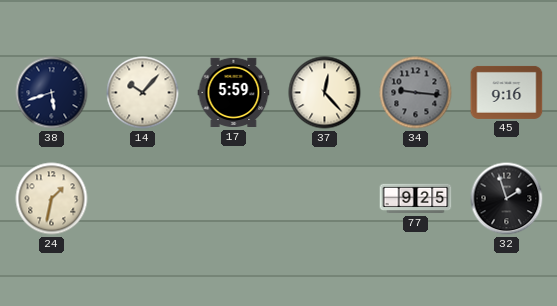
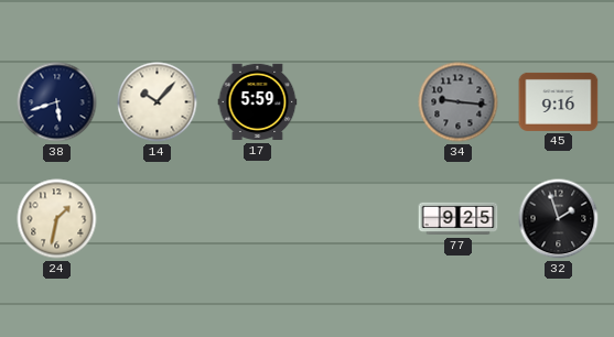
37: 12:23 -> none
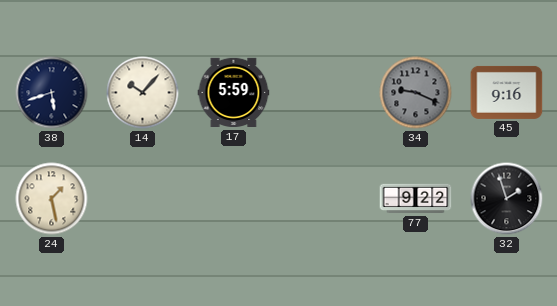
34: 9:16 -> 9:19
24: 1:32 -> 1:28
77: 9:25 -> 9:22
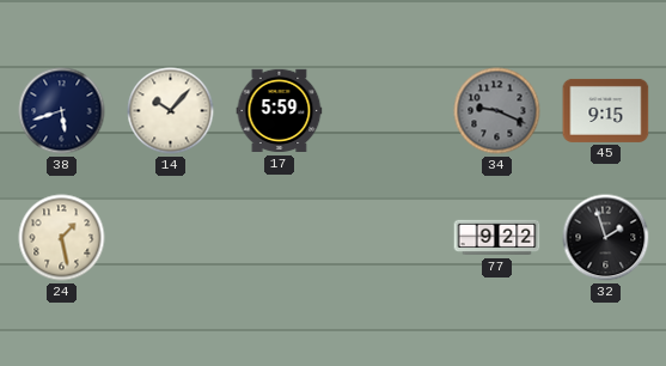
45: 9:16 -> 9:15
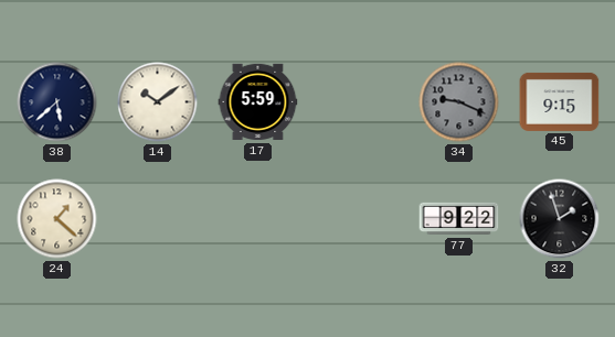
38: 5:42 -> 5:38
14: 10:07 -> 10:09
24: 1:28 -> 1:22
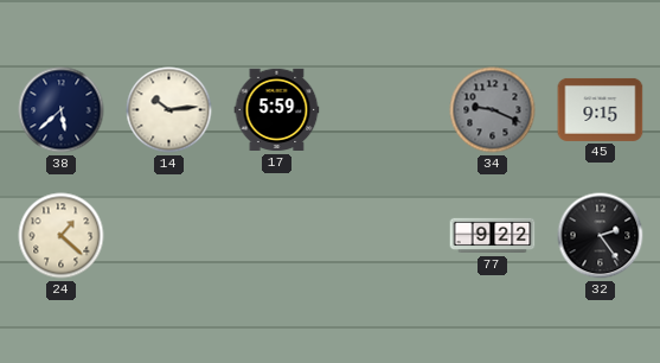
14: 10:09 -> 10:14
32: 1:57 -> 2:24
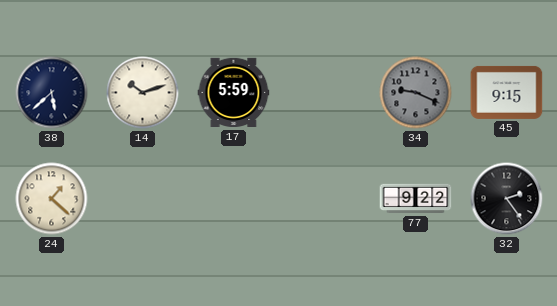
14: 10:14 -> 10:12
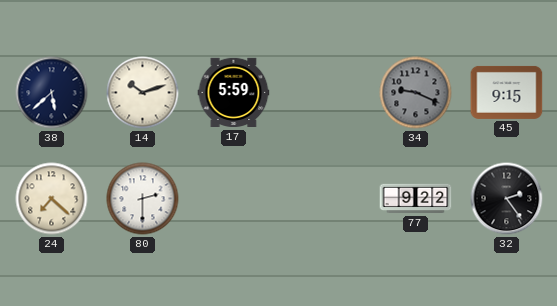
24: 1:22 -> 7:22
80: none -> 2:30
